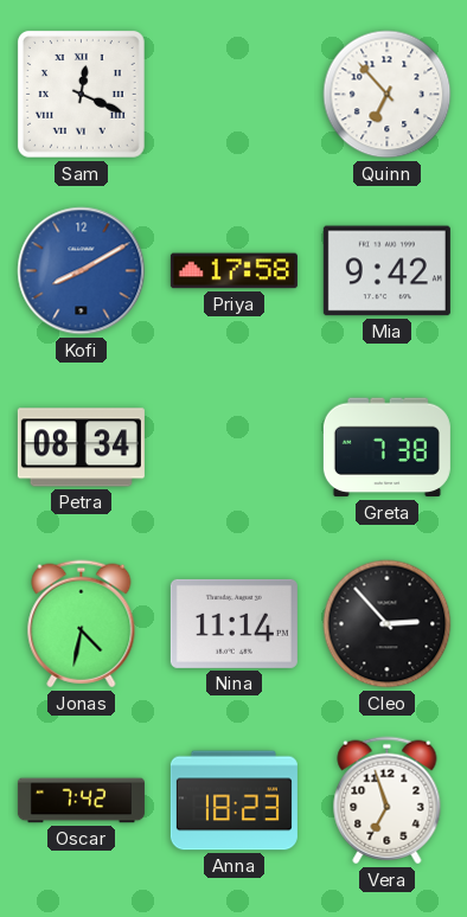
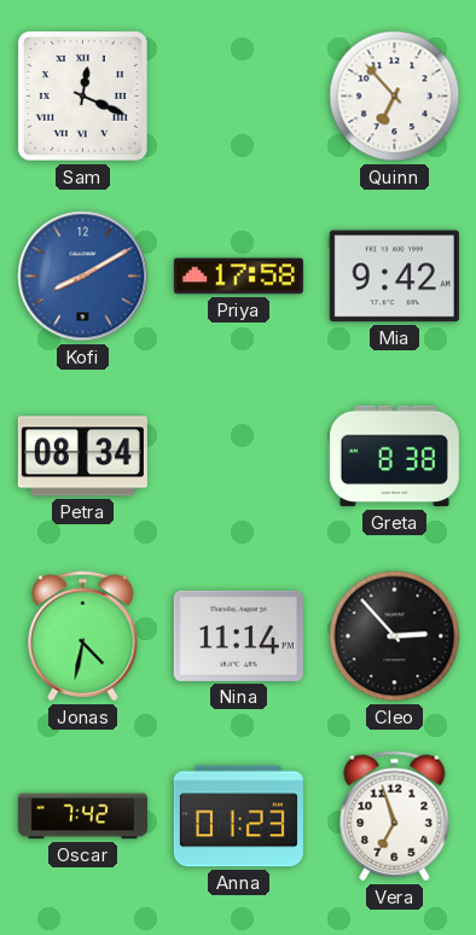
Greta: 7:38 -> 8:38
Anna: 18:23 -> 01:23
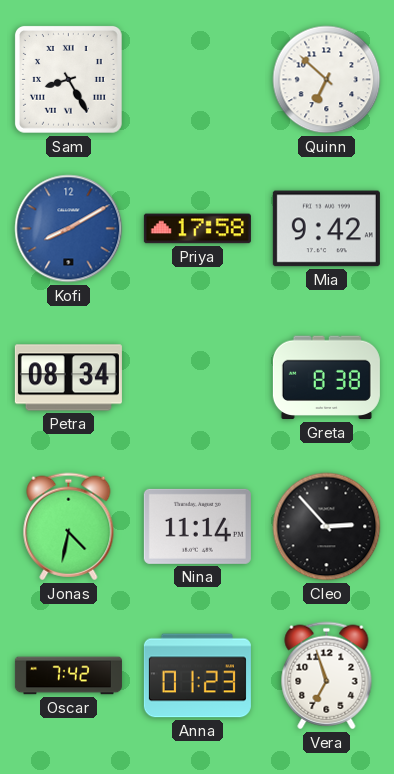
Sam: 12:19 -> 8:25
Quinn: 6:53 -> 6:52
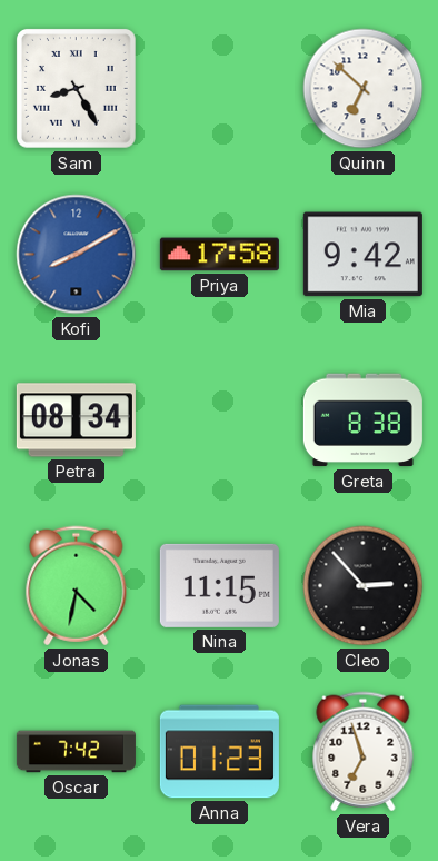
Nina: 11:14 -> 11:15
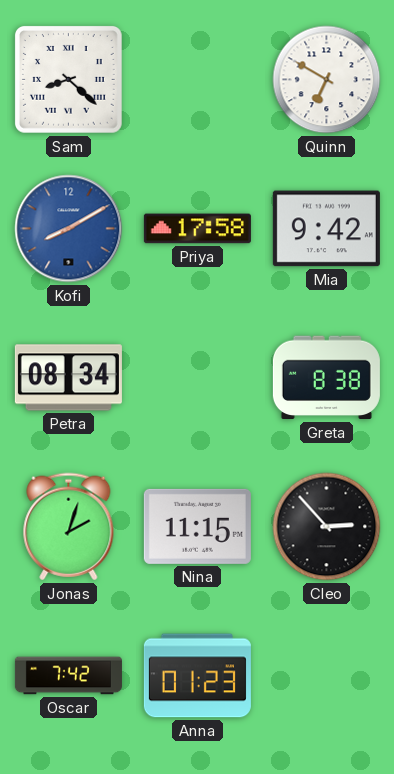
Sam: 8:25 -> 8:22
Quinn: 6:52 -> 6:50
Jonas: 4:32 -> 2:03
Vera: 6:57 -> none
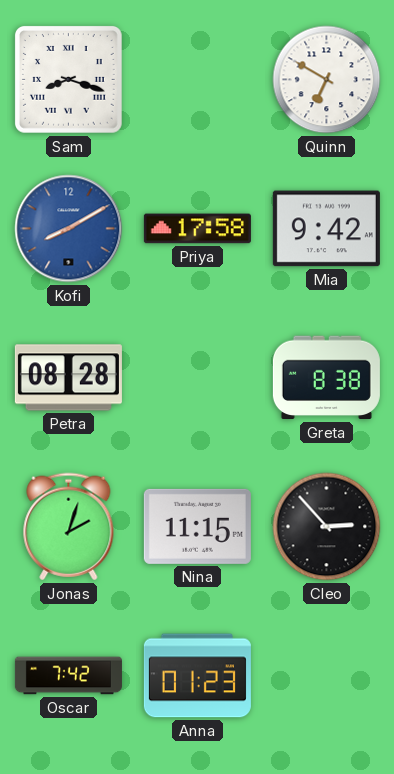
Sam: 8:22 -> 8:18
Petra: 08:34 -> 08:28
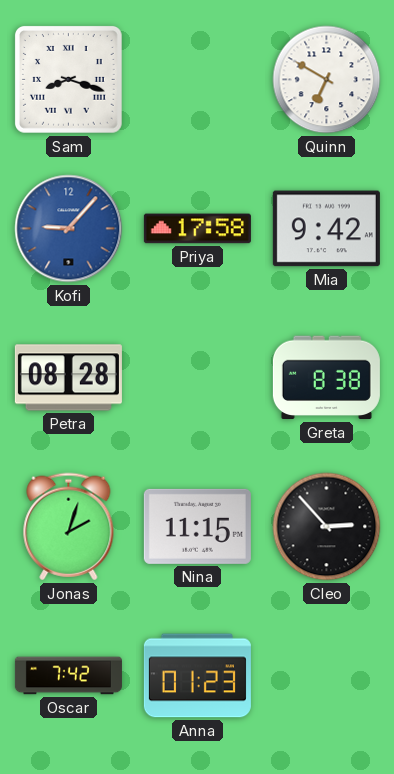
Kofi: 8:10 -> 9:07
